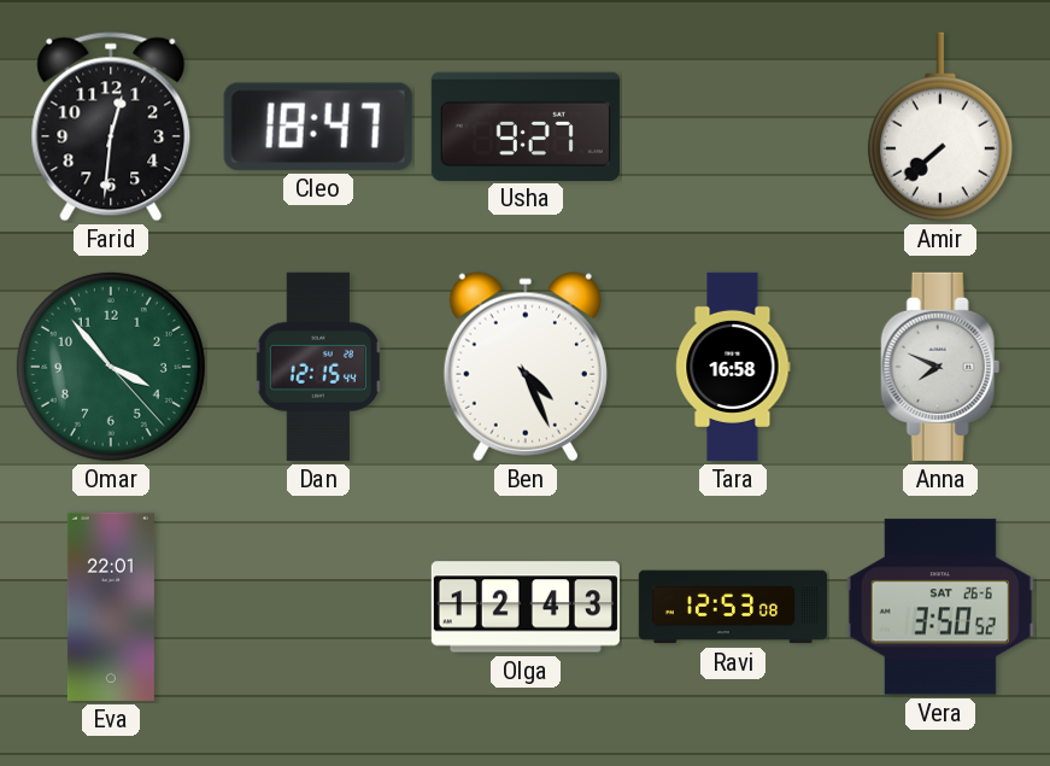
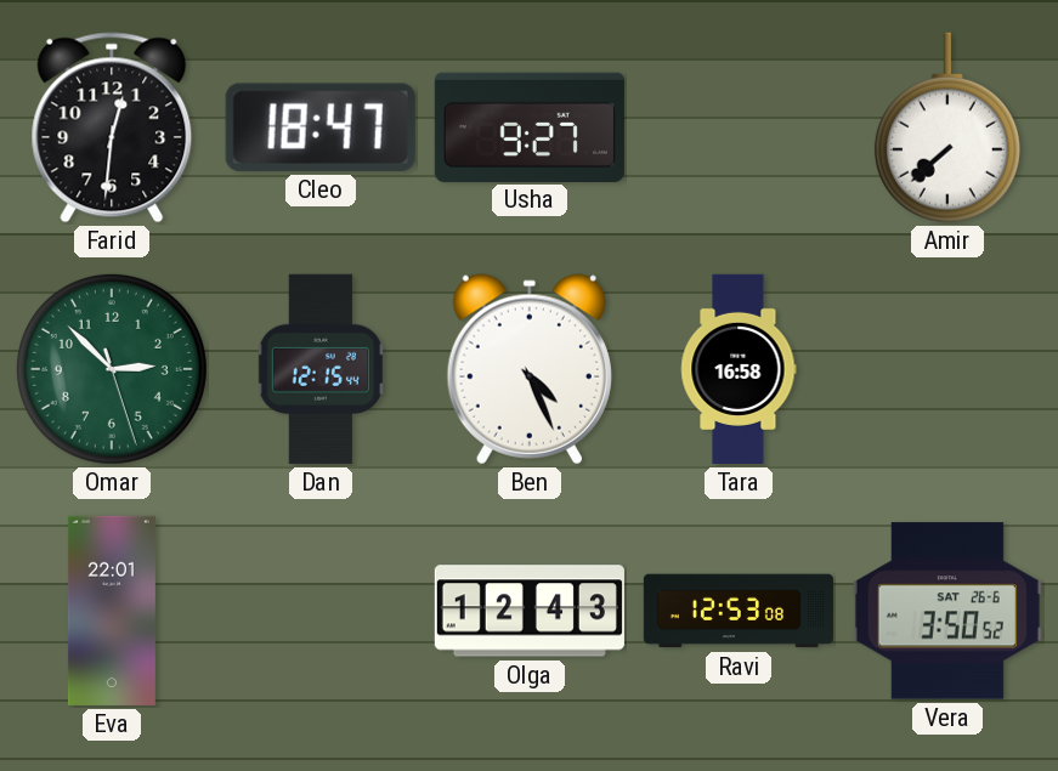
Omar: 3:53 -> 2:52
Anna: 7:49 -> none
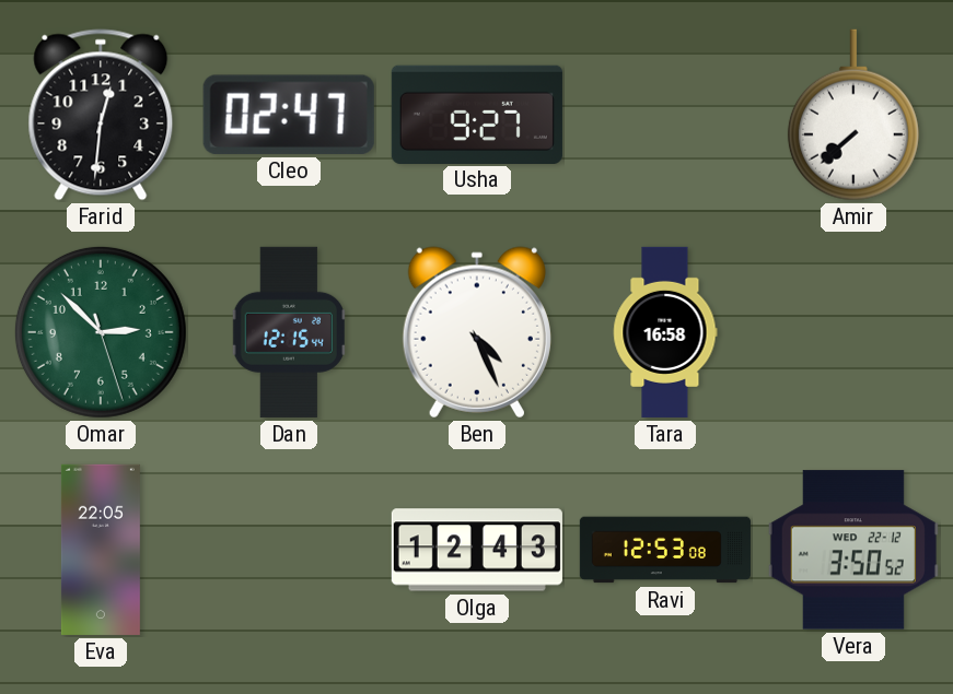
Cleo: 18:47 -> 02:47
Eva: 22:01 -> 22:05
Vera date: SAT 26-6 -> WED 22-12
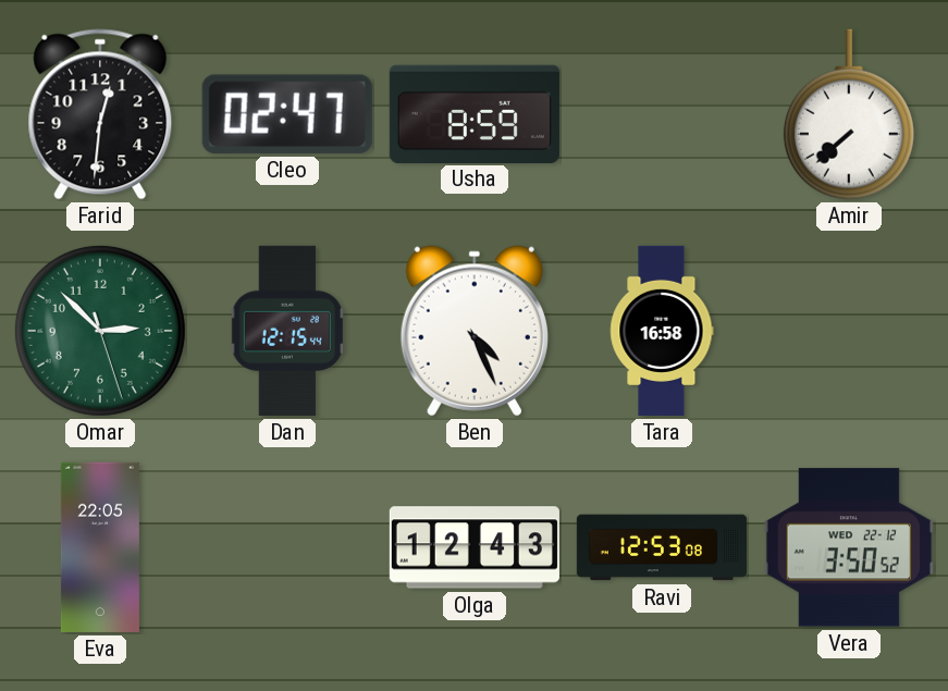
Usha: 9:27 -> 8:59
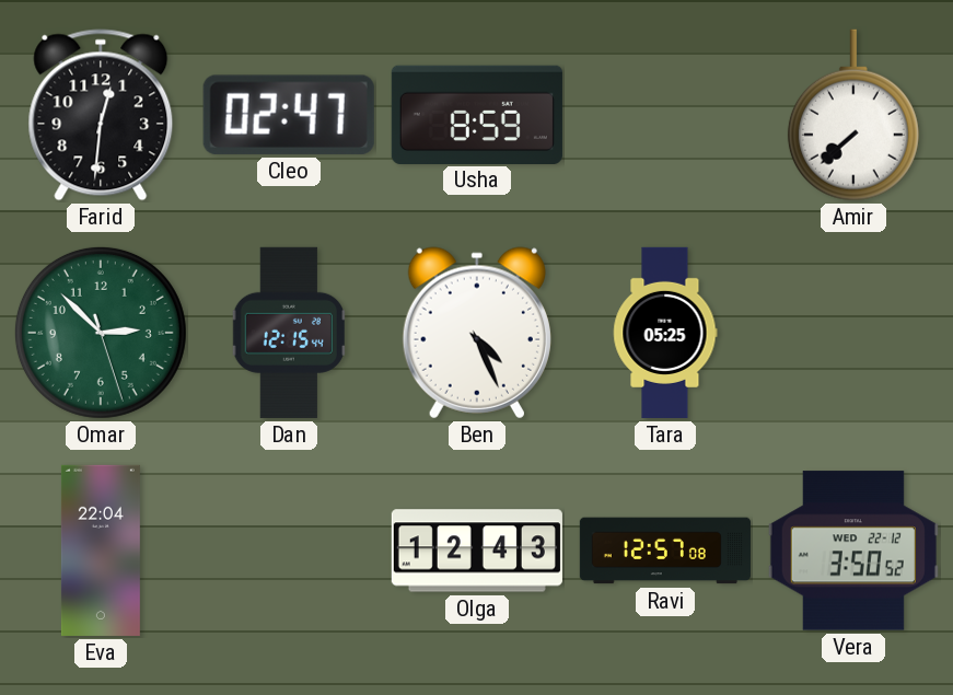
Tara: 16:58 -> 05:25
Eva: 22:05 -> 22:04
Ravi: 12:53 -> 12:57
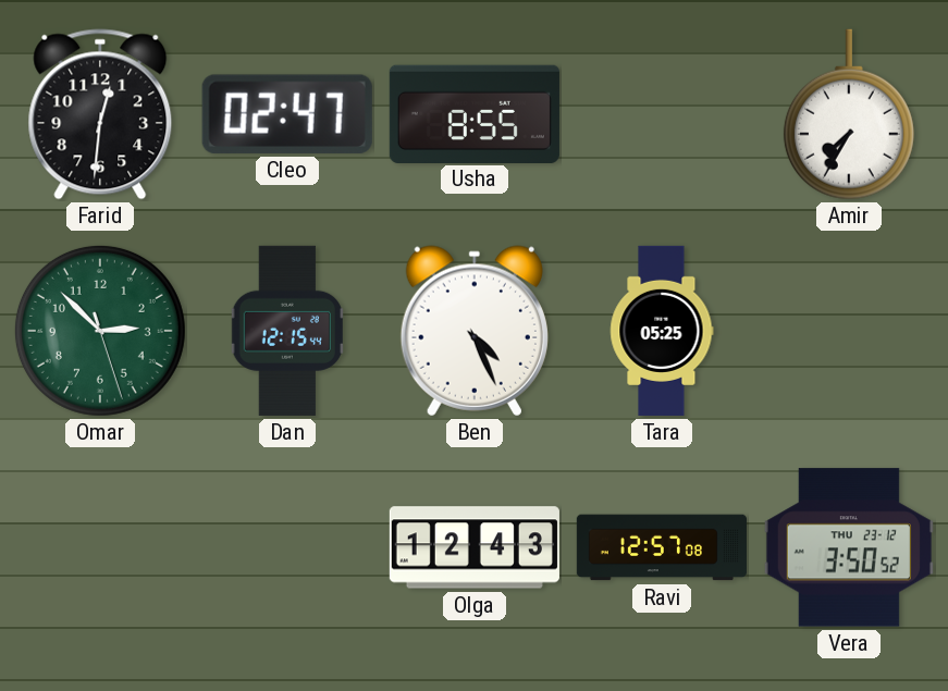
Usha: 8:59 -> 8:55
Amir: 7:38 -> 7:35
Eva: 22:04 -> none
Vera date: WED 22-12 -> THU 23-12
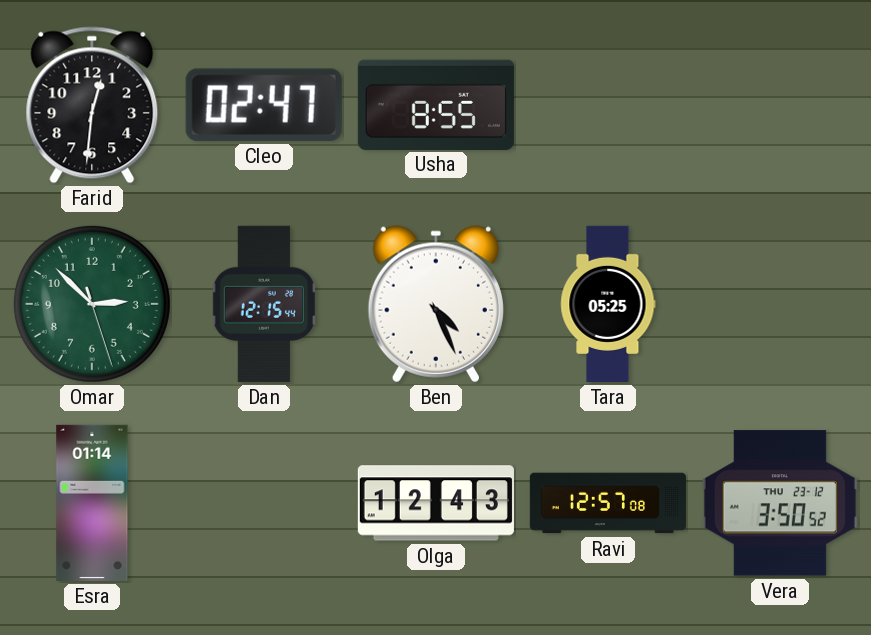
Amir: 7:35 -> none
Esra: none -> 01:14
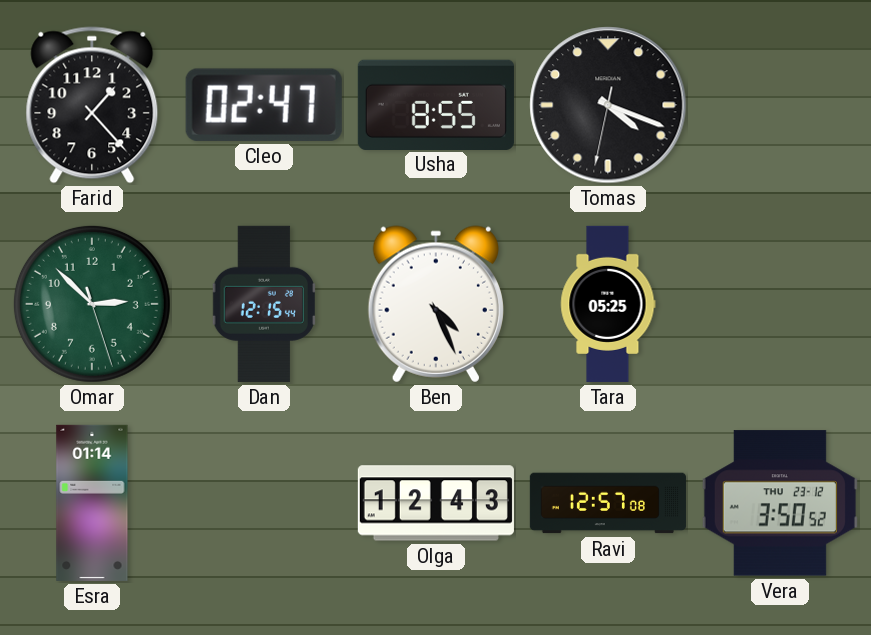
Farid: 12:31 -> 1:23
Tomas: none -> 4:18
